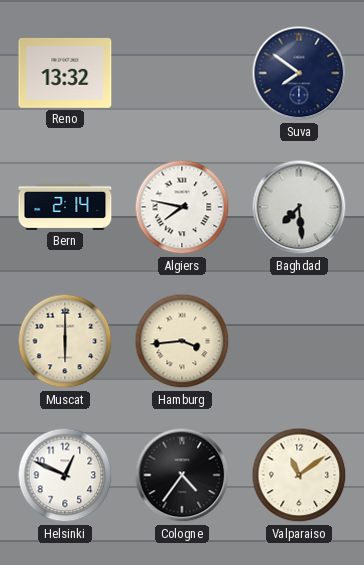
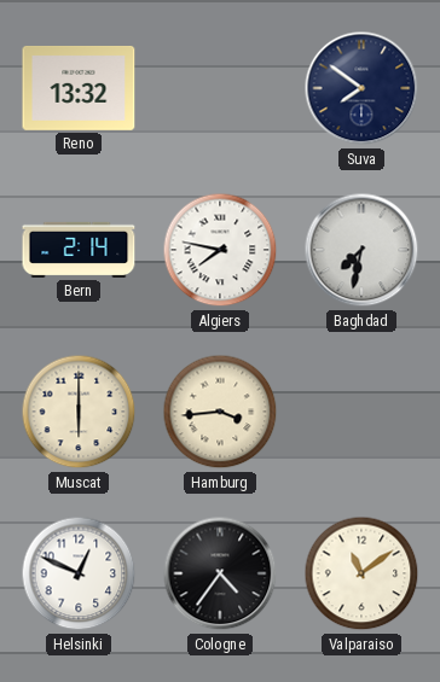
Baghdad: 7:29 -> 7:32
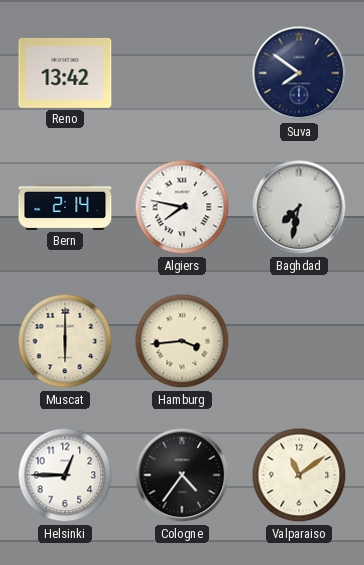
Reno: 13:32 -> 13:42
Helsinki: 12:49 -> 12:45
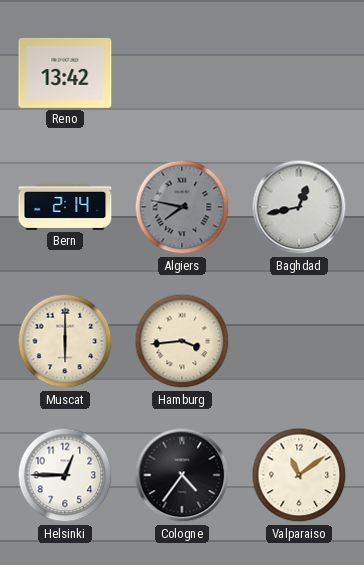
Suva: 7:51 -> none
Algiers dial: white -> grey
Baghdad: 7:32 -> 12:43
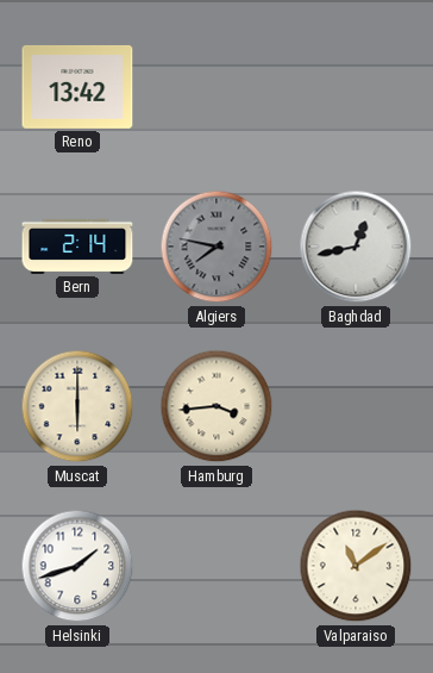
Helsinki: 12:45 -> 1:42
Cologne: 4:36 -> none
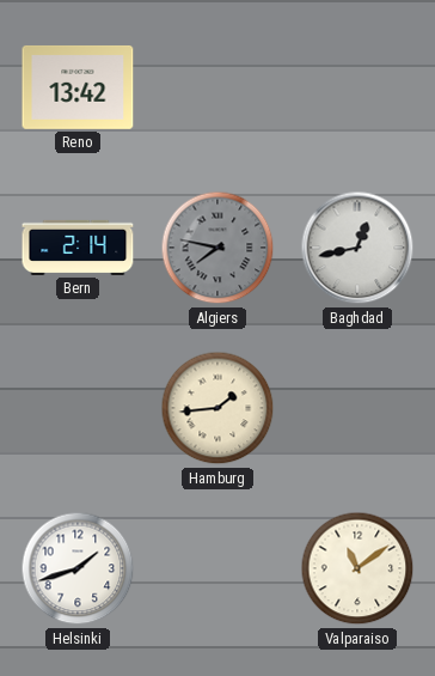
Muscat: 6:00 -> none
Hamburg: 3:44 -> 1:44
